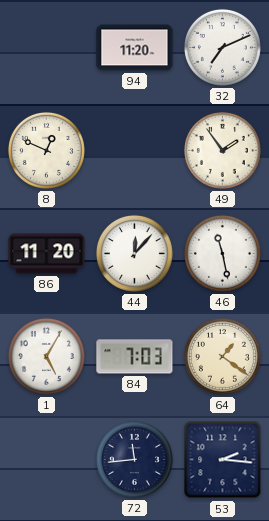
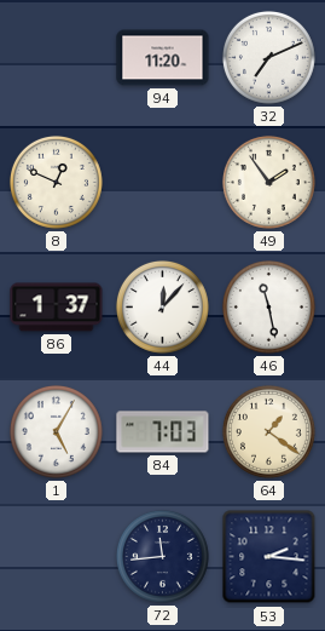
86: 11:20 -> 1:37
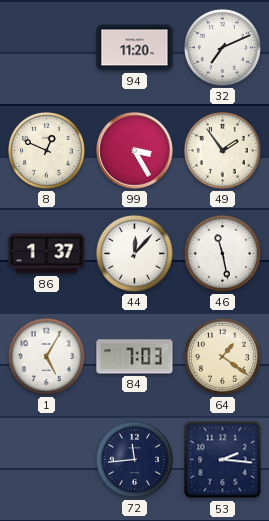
99: none -> 3:25
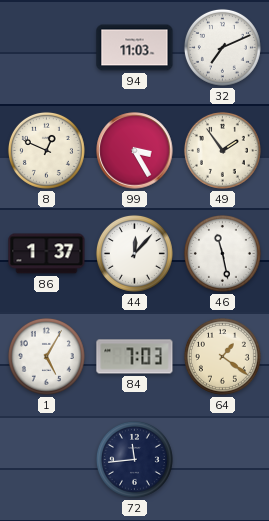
94: 11:20 -> 11:03
53: 2:16 -> none
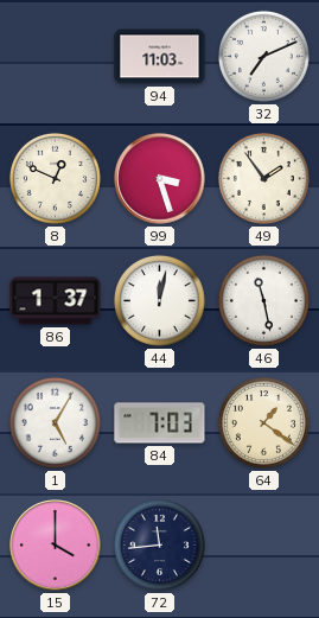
99: 3:25 -> 3:27
44: 12:07 -> 12:02
15: none -> 4:00
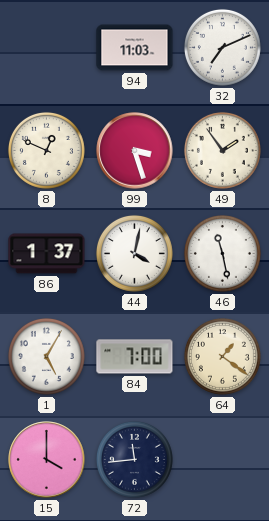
44: 12:02 -> 4:02
84: 7:03 -> 7:00
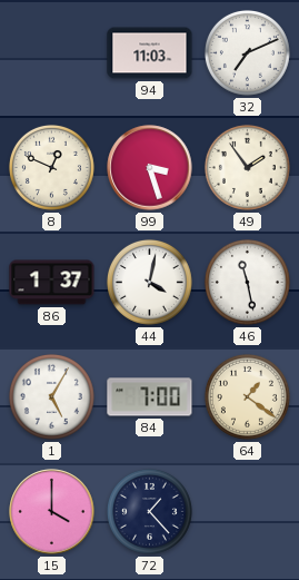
72: 11:44 -> 1:23
